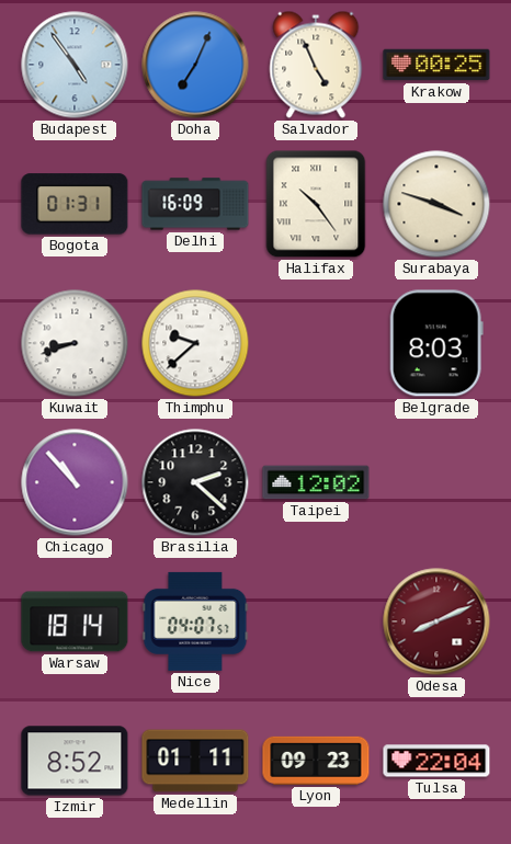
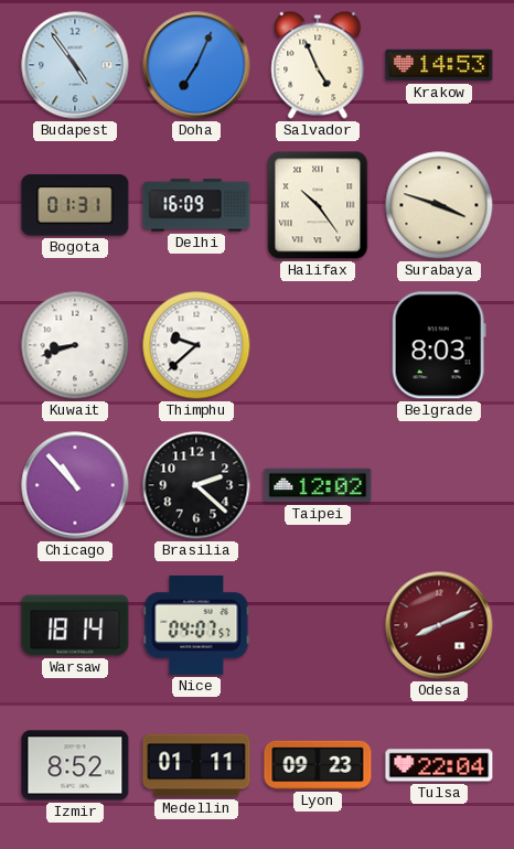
Krakow: 00:25 -> 14:53
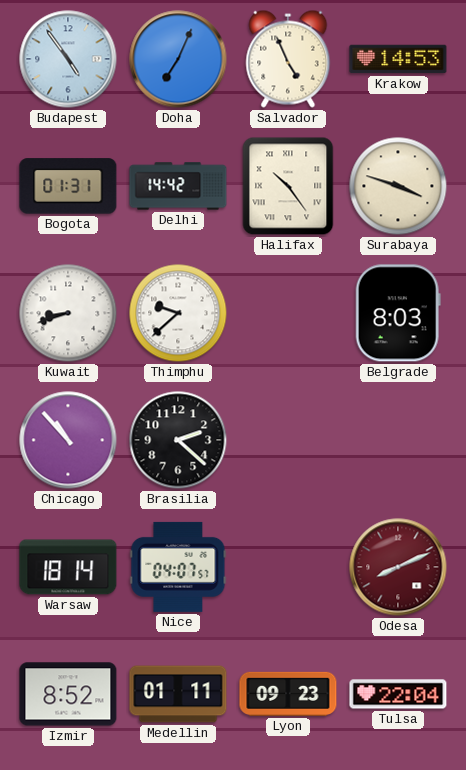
Delhi: 16:09 -> 14:42
Taipei: 12:02 -> none
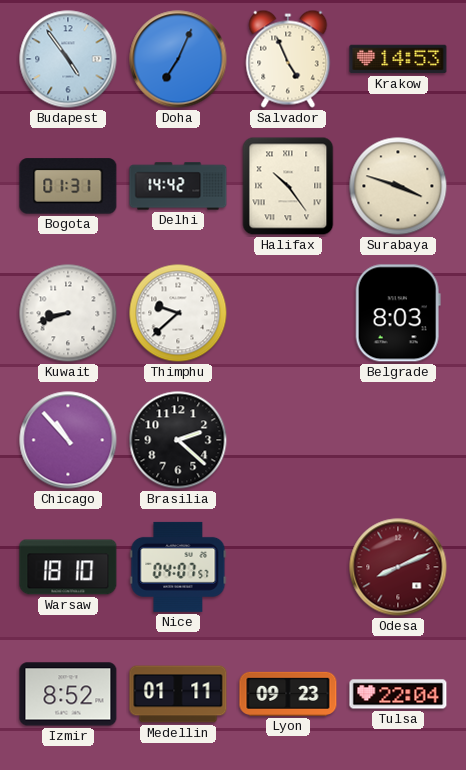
Warsaw: 18:14 -> 18:10
